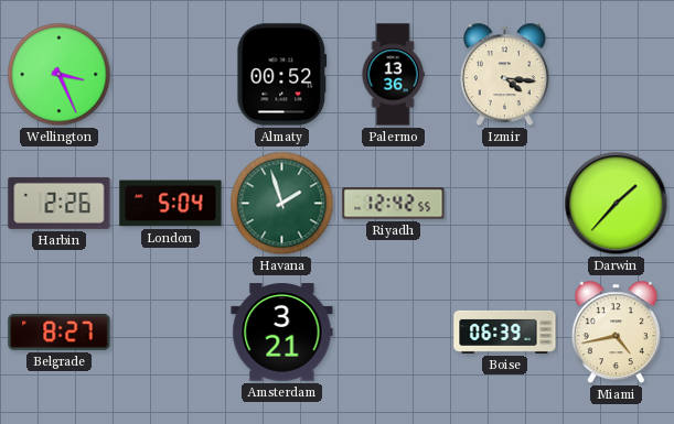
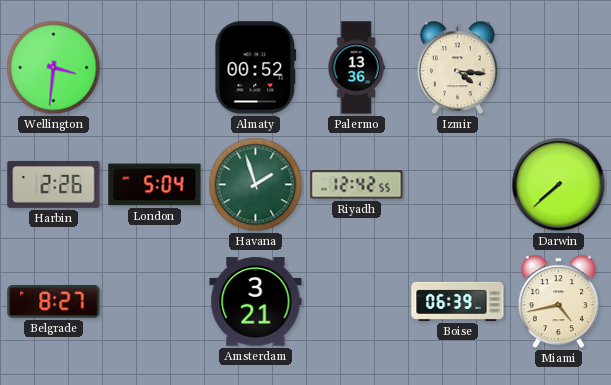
Wellington: 3:26 -> 3:31
Darwin: 1:37 -> 7:38
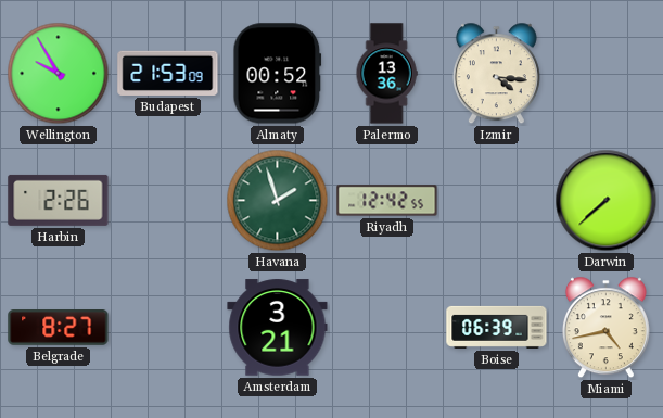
Wellington: 3:31 -> 9:55
Budapest: none -> 21:53
London: 5:04 -> none
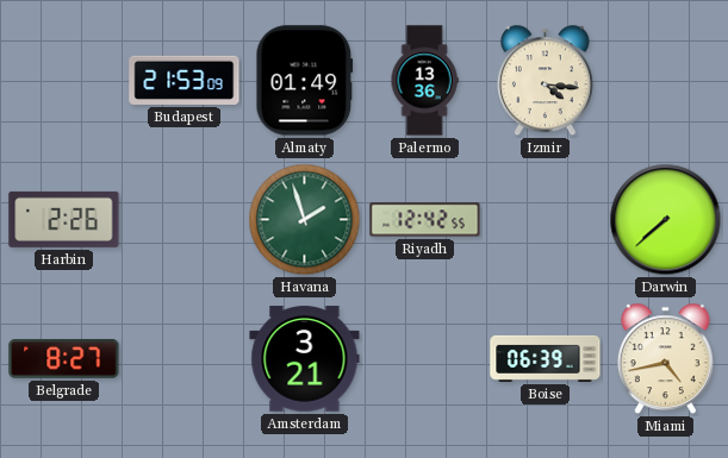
Wellington: 9:55 -> none
Almaty: 00:52 -> 01:49
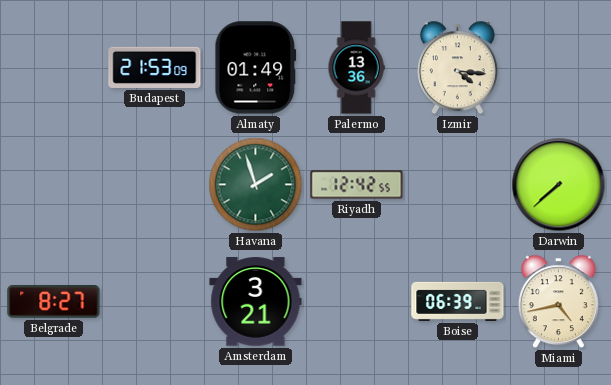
Harbin: 2:26 -> none
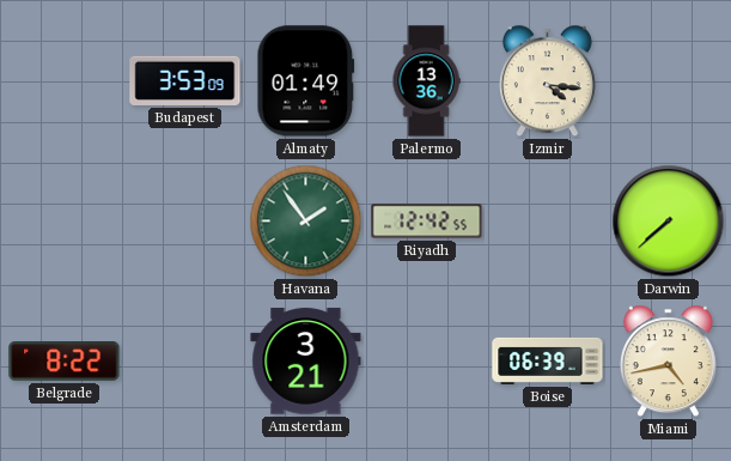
Budapest: 21:53 -> 3:53
Havana: 1:57 -> 1:54
Belgrade: 8:27 -> 8:22
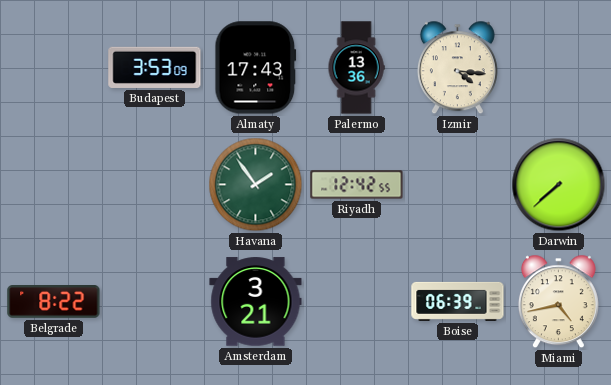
Almaty: 01:49 -> 17:43
